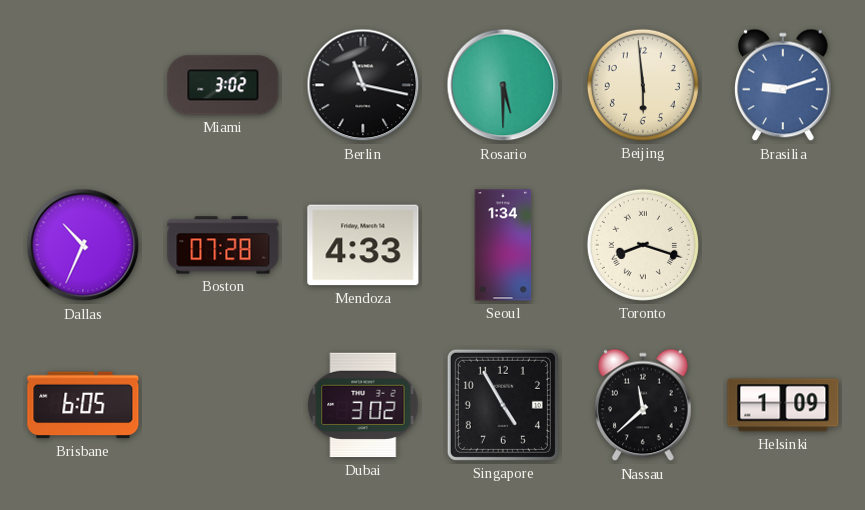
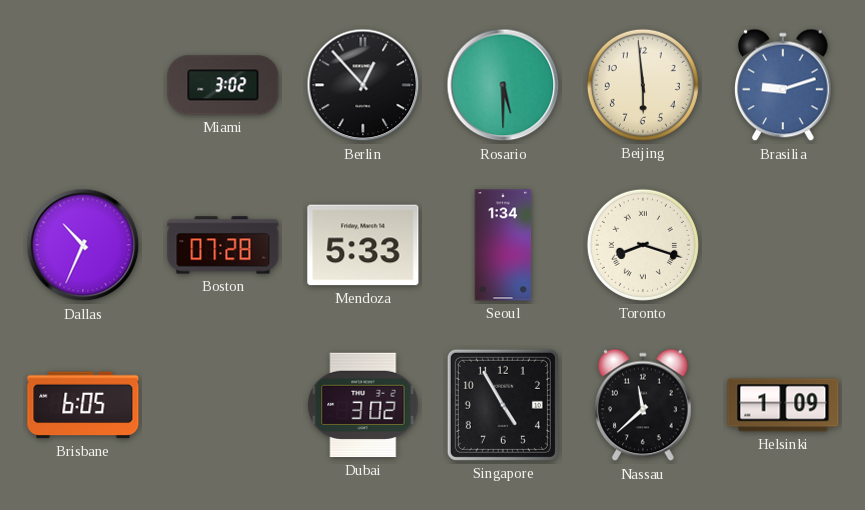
Berlin: 11:17 -> 12:53
Mendoza: 4:33 -> 5:33
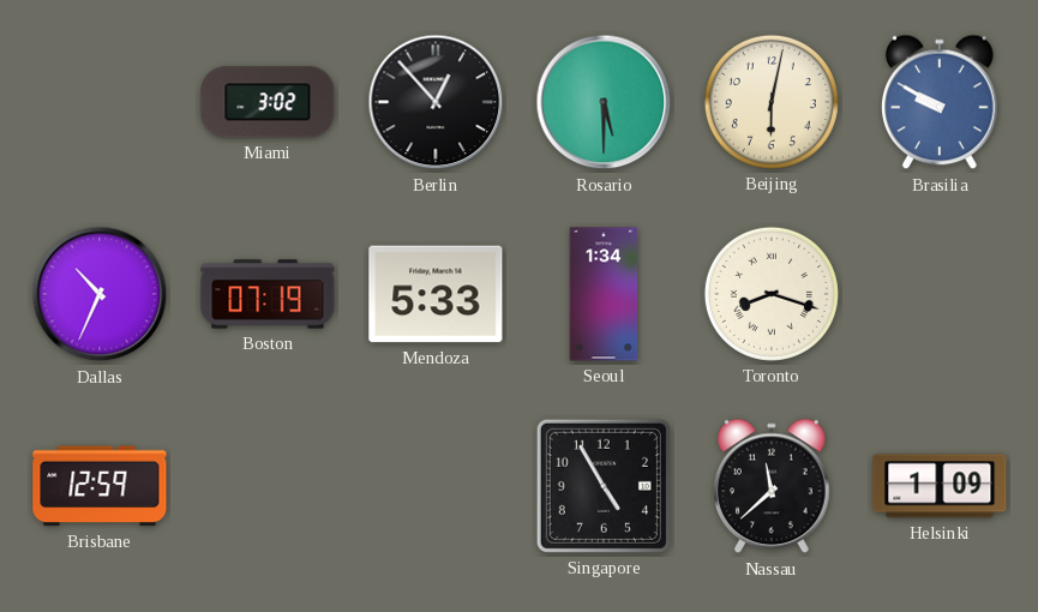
Beijing: 5:59 -> 6:02
Brasilia: 9:12 -> 9:50
Boston: 07:28 -> 07:19
Brisbane: 6:05 -> 12:59
Dubai: 3:02 -> none
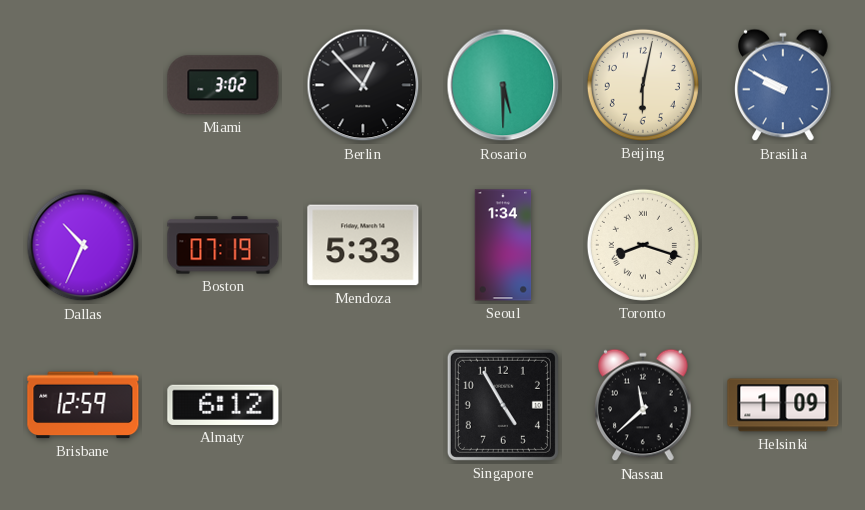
Almaty: none -> 6:12
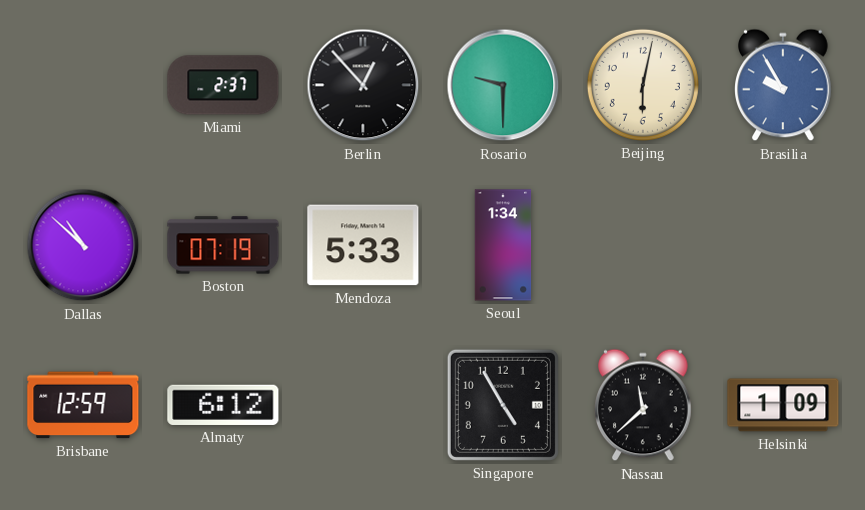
Miami: 3:02 -> 2:37
Rosario: 5:30 -> 9:30
Brasilia: 9:50 -> 9:55
Dallas: 10:34 -> 10:52
Toronto: 8:18 -> none
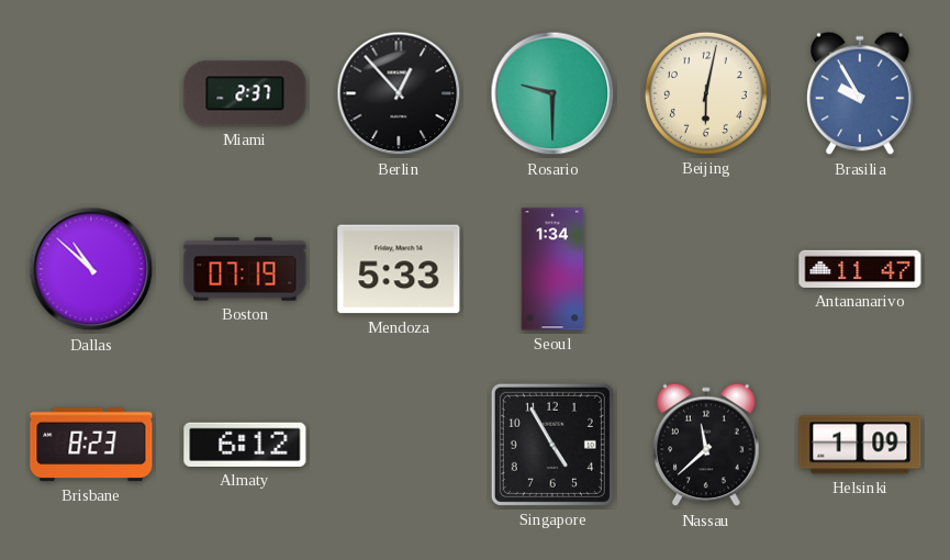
Antananarivo: none -> 11:47
Brisbane: 12:59 -> 8:23
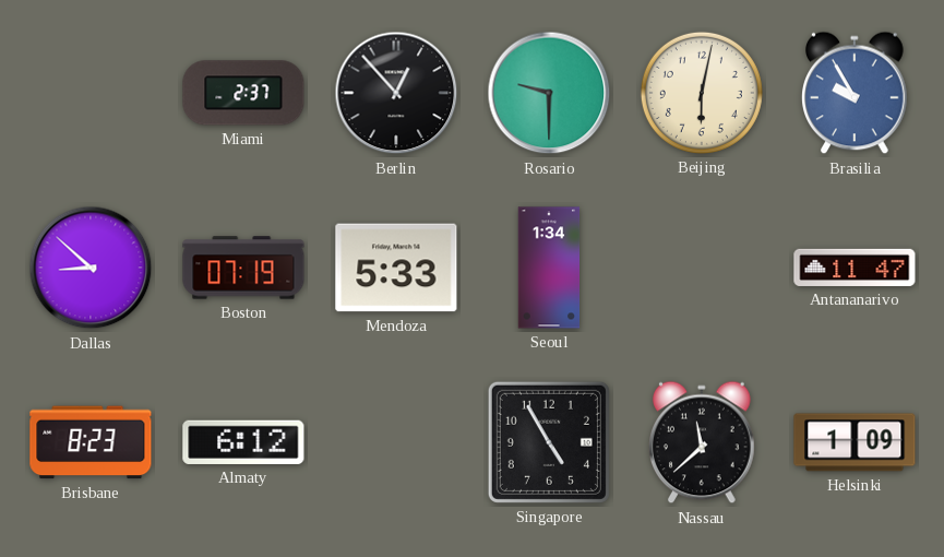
Dallas: 10:52 -> 8:52
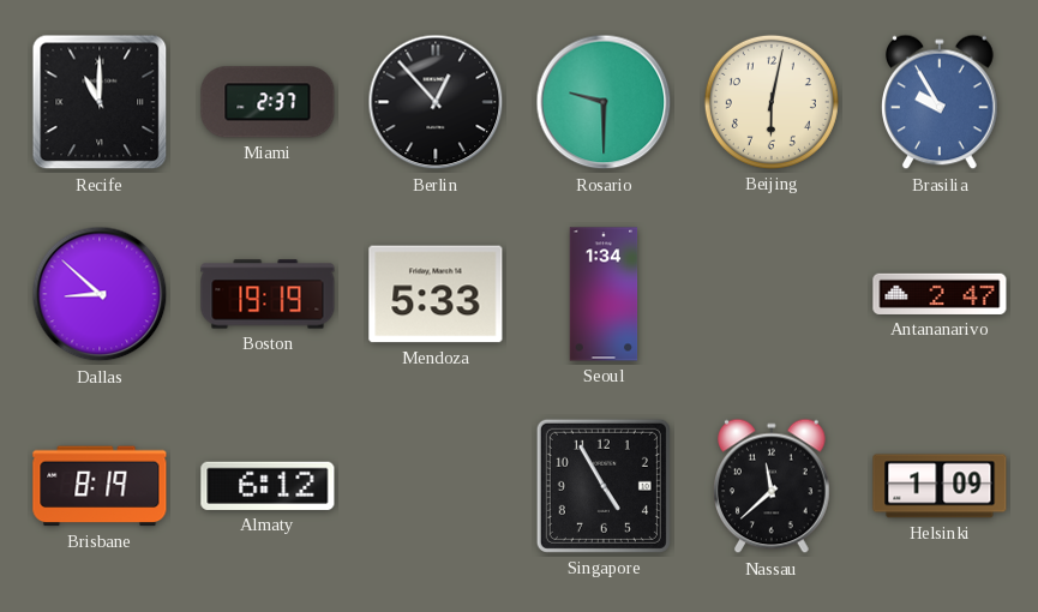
Recife: none -> 11:00
Boston: 07:19 -> 19:19
Antananarivo: 11:47 -> 2:47
Brisbane: 8:23 -> 8:19
